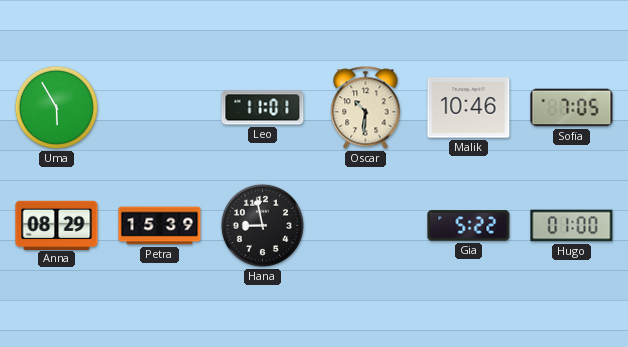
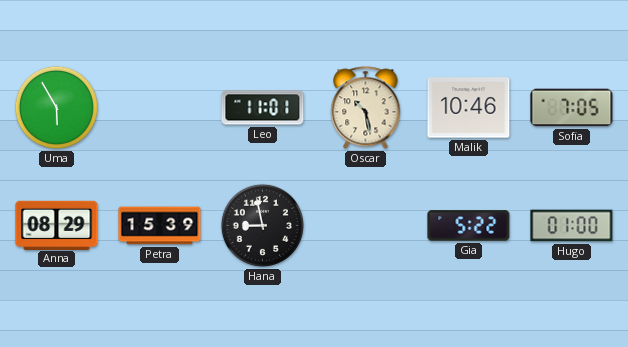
Oscar: 10:31 -> 10:28
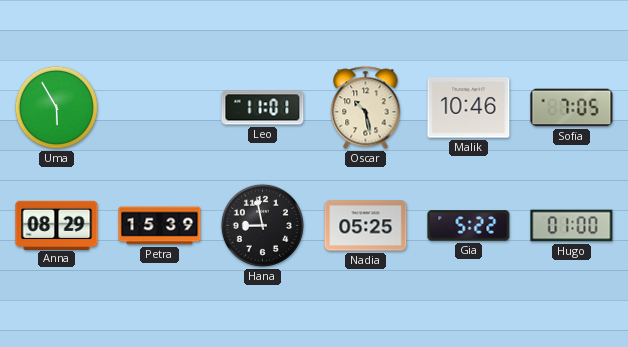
Nadia: none -> 05:25
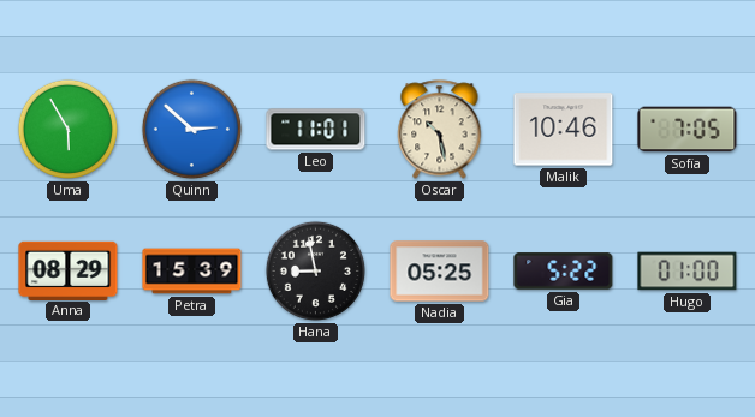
Quinn: none -> 2:52
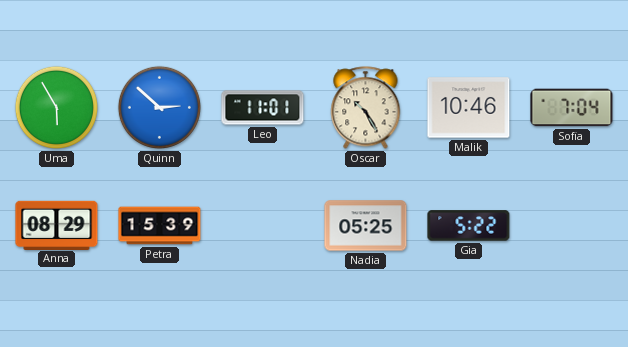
Oscar: 10:28 -> 10:25
Sofia: 7:05 -> 7:04
Hana: 8:58 -> none
Hugo: 01:00 -> none
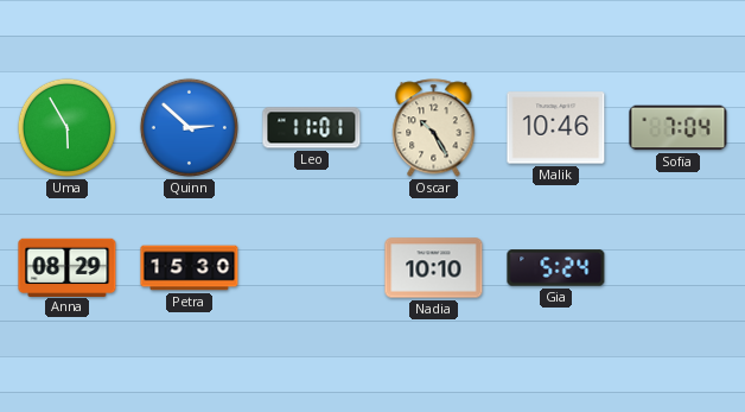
Petra: 15:39 -> 15:30
Nadia: 05:25 -> 10:10
Gia: 5:22 -> 5:24
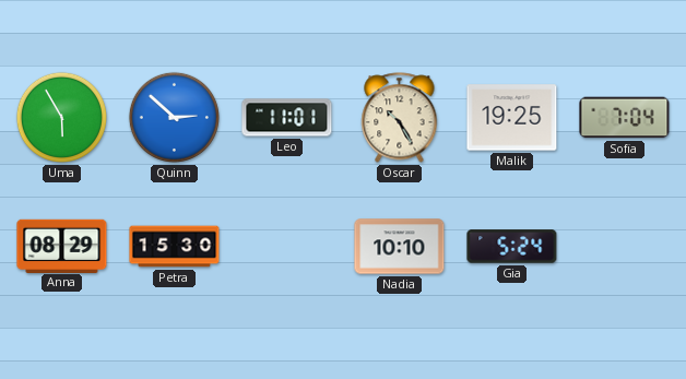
Malik: 10:46 -> 19:25
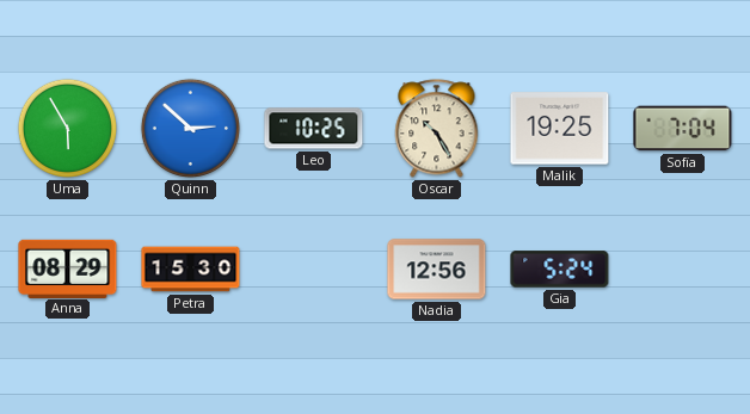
Leo: 11:01 -> 10:25
Nadia: 10:10 -> 12:56
